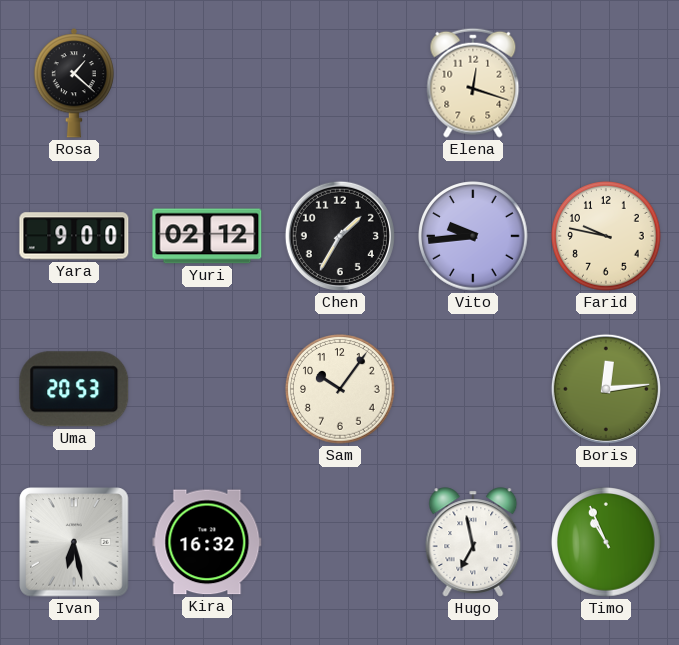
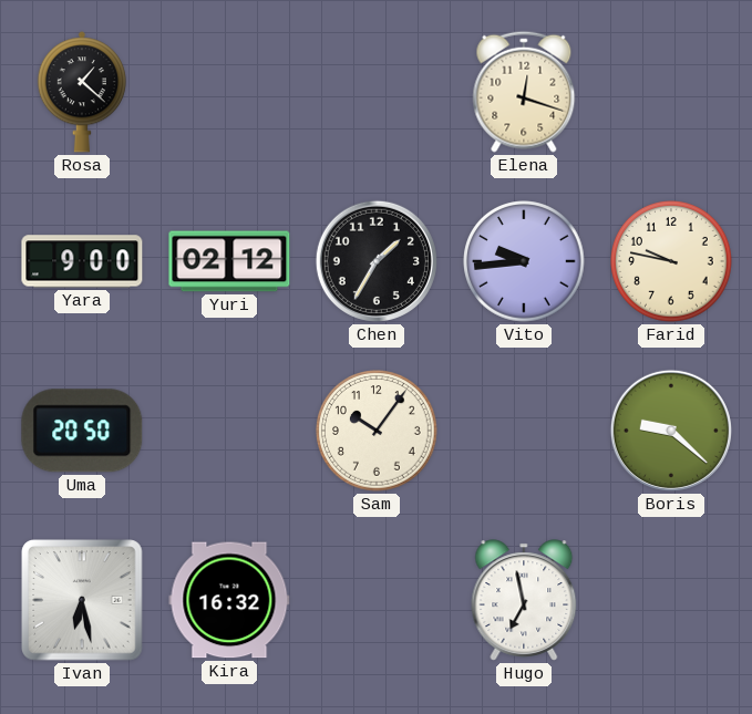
Uma: 20:53 -> 20:50
Boris: 12:14 -> 9:22
Timo: 10:56 -> none
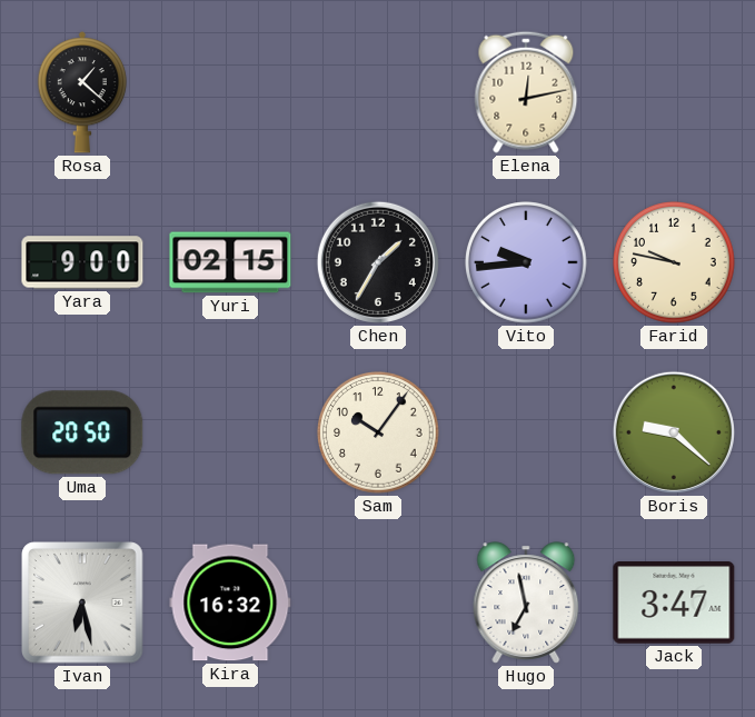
Elena: 12:18 -> 12:13
Yuri: 02:12 -> 02:15
Jack: none -> 3:47
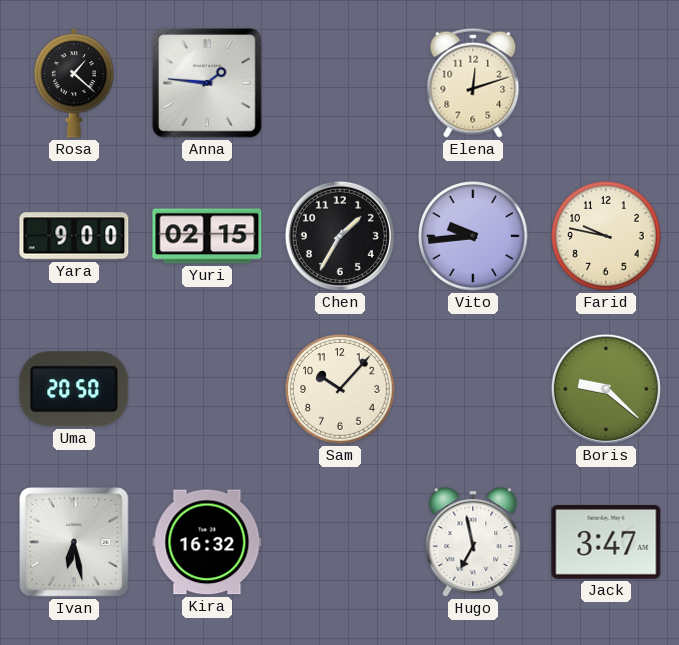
Anna: none -> 1:46
Elena: 12:13 -> 12:12
Sam: 10:06 -> 10:07
